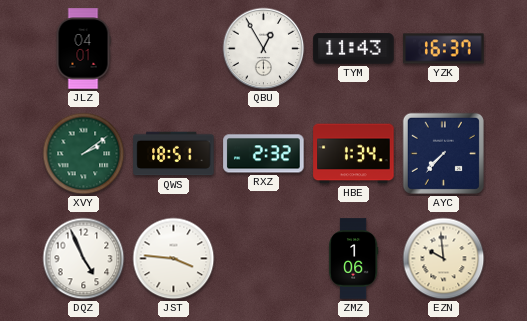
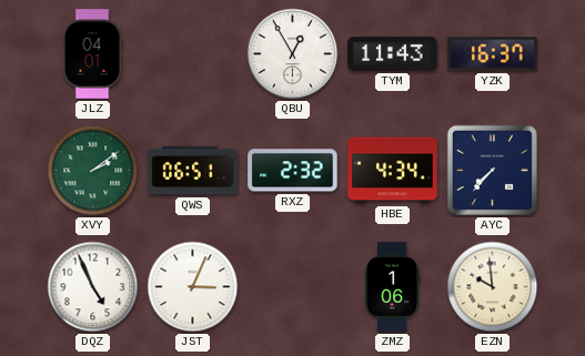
QWS: 18:51 -> 06:51
HBE: 1:34 -> 4:34
JST: 3:46 -> 3:04
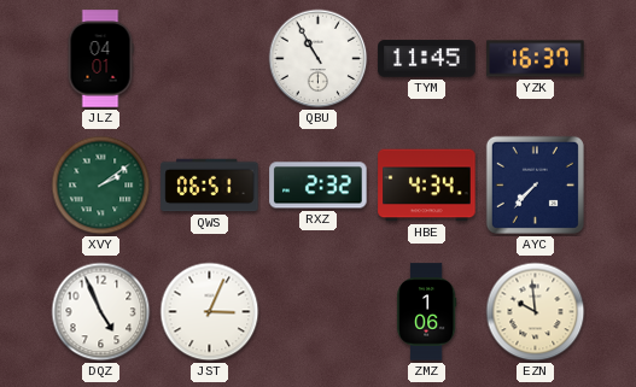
QBU: 12:55 -> 10:55
TYM: 11:43 -> 11:45
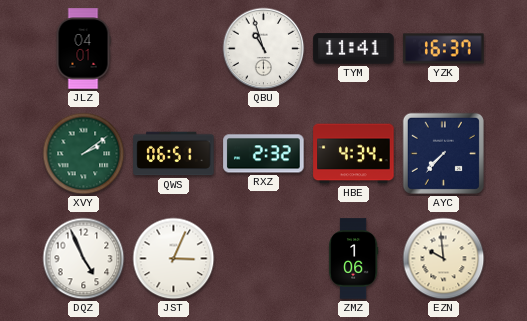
QBU: 10:55 -> 10:57
TYM: 11:45 -> 11:41
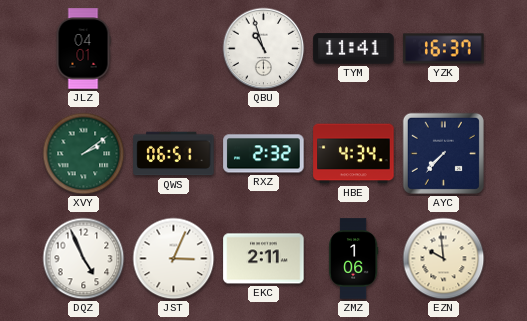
EKC: none -> 2:11
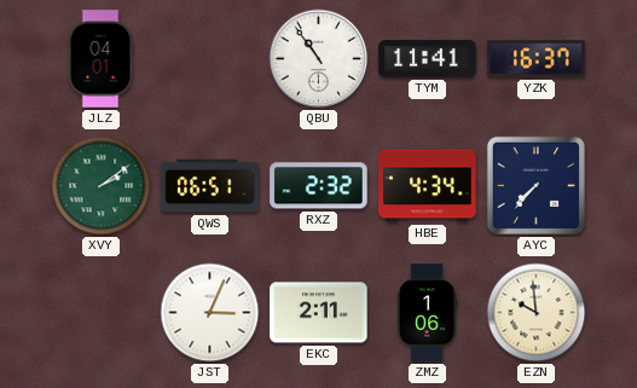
QBU: 10:57 -> 10:54
DQZ: 4:56 -> none
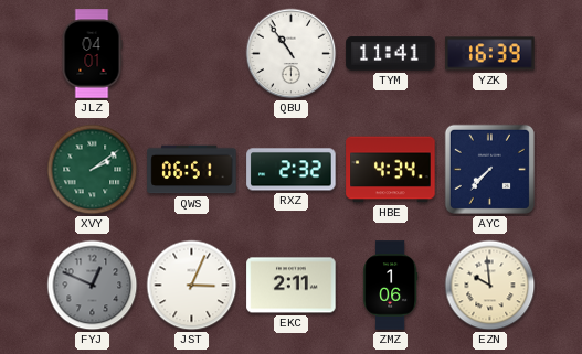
YZK: 16:37 -> 16:39
FYJ: none -> 12:49
